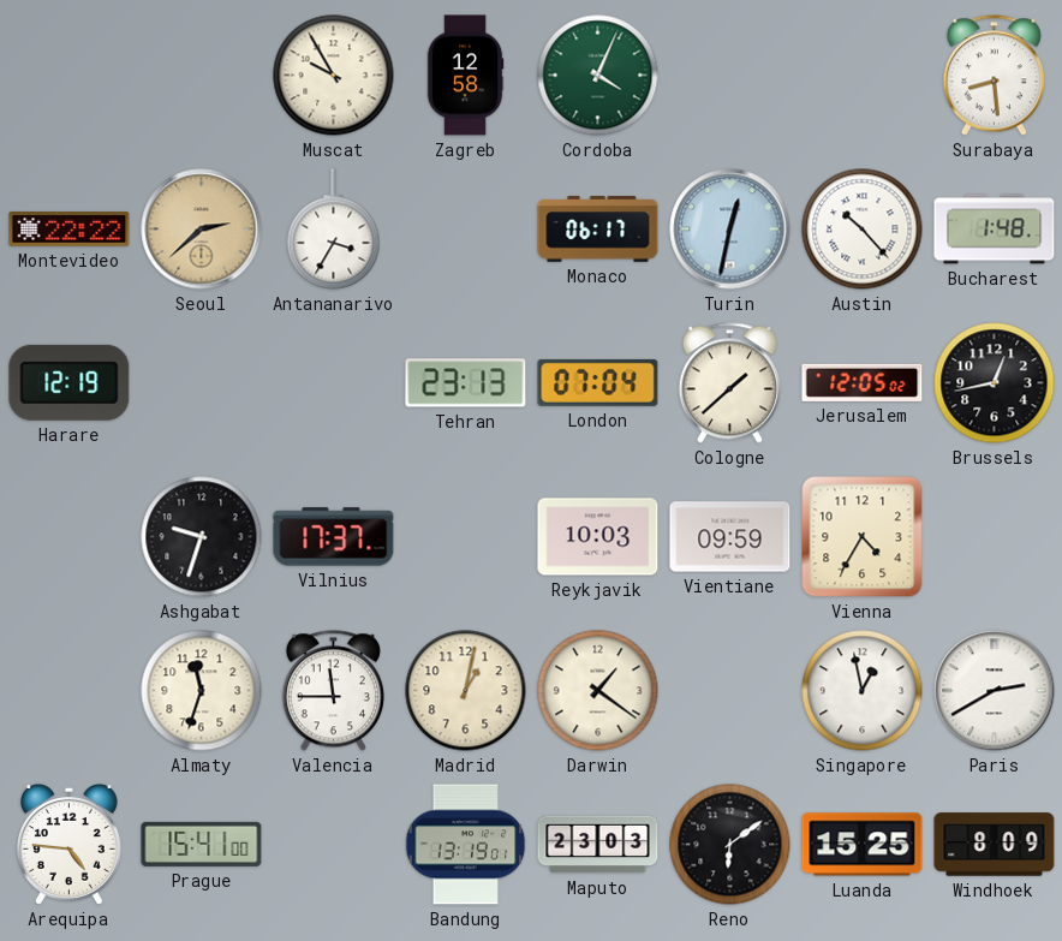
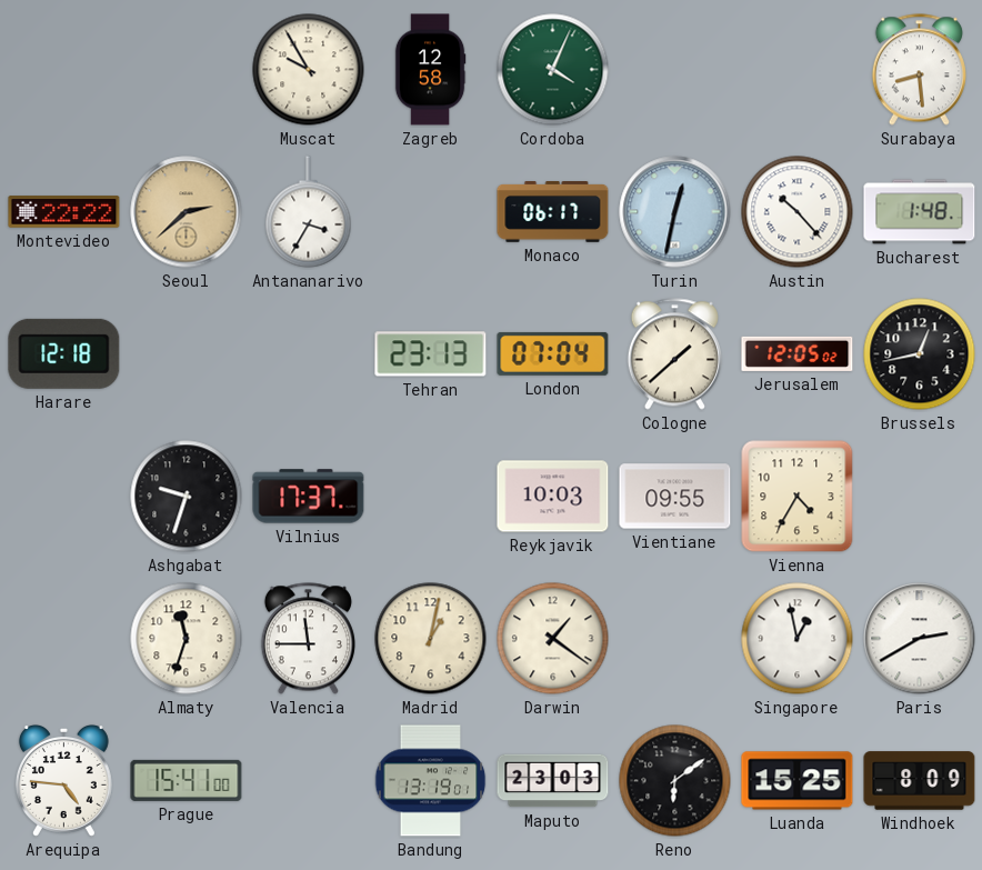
Harare: 12:19 -> 12:18
Vientiane: 09:59 -> 09:55
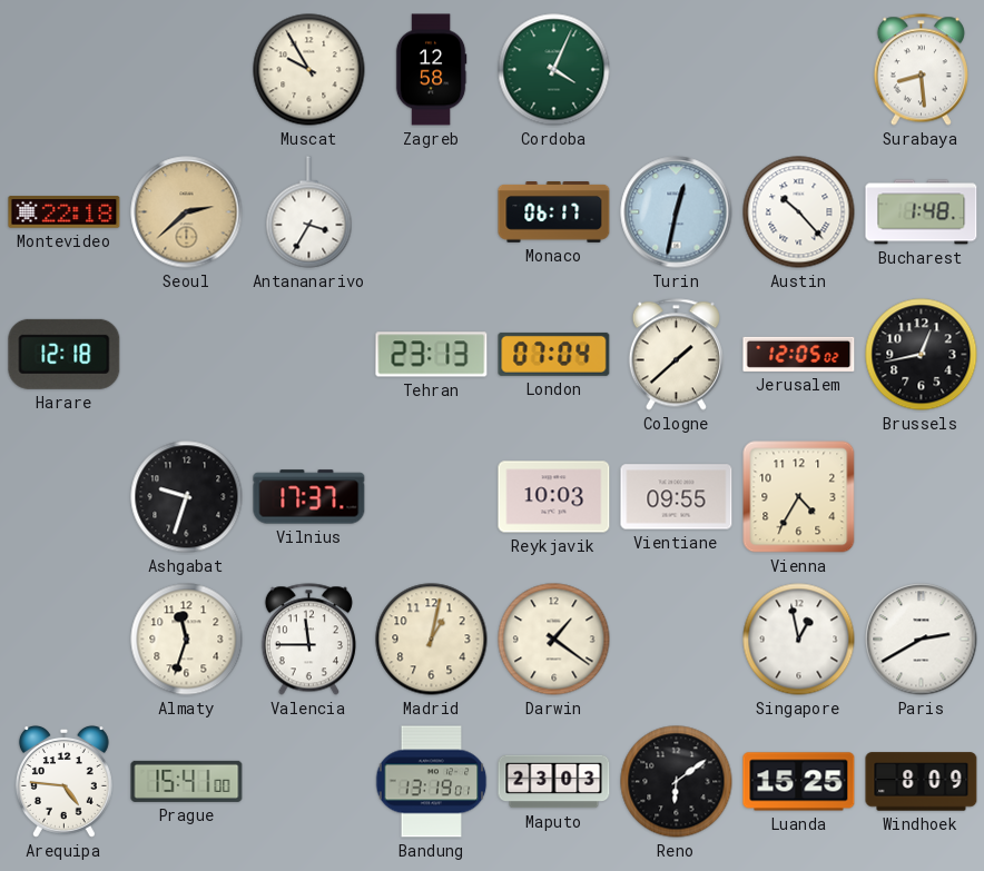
Montevideo: 22:22 -> 22:18
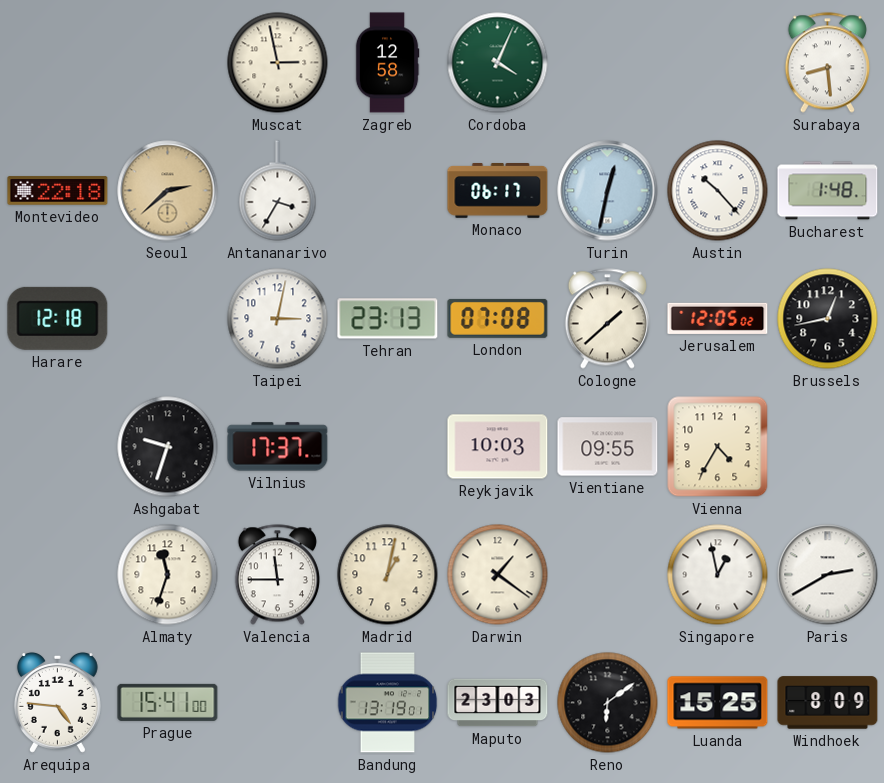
Muscat: 9:55 -> 2:58
Taipei: none -> 3:02
London: 07:04 -> 07:08
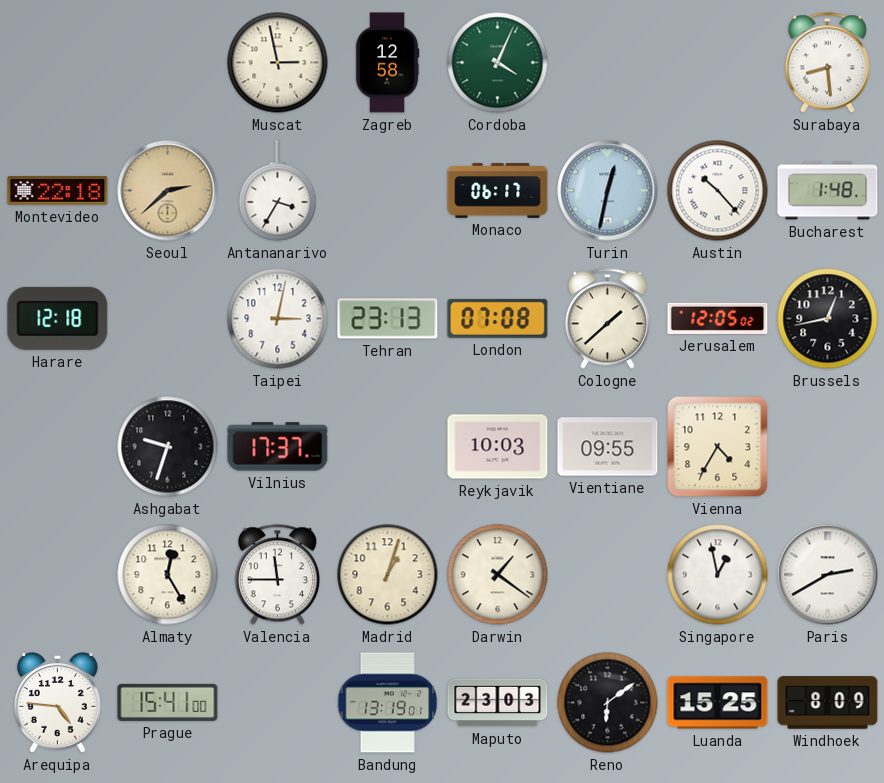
Almaty: 11:33 -> 12:25
Madrid: 1:02 -> 1:03
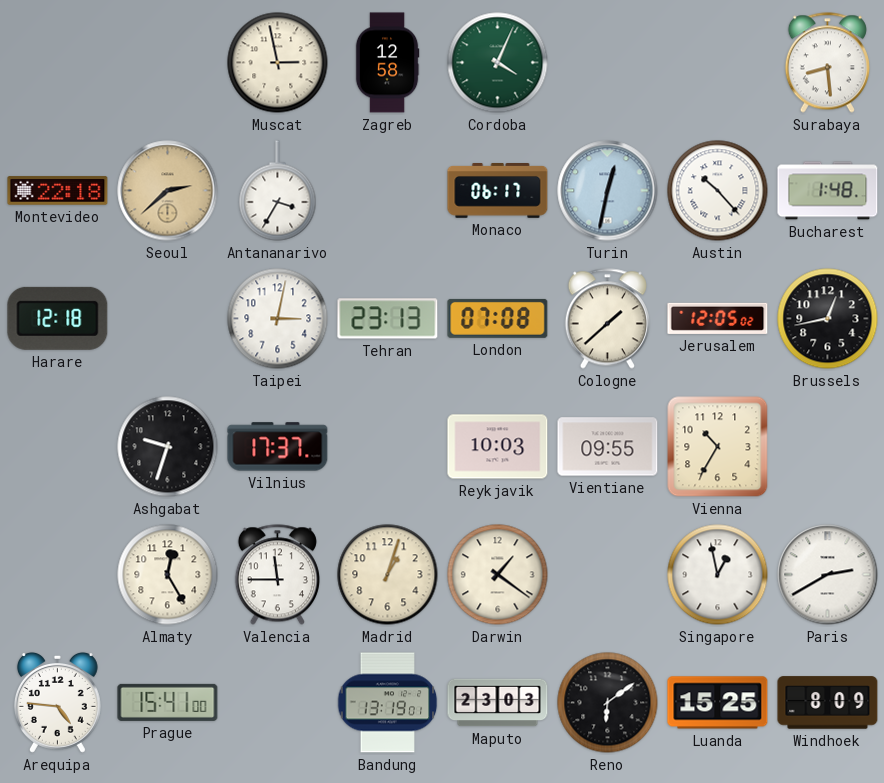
Vienna: 4:35 -> 10:35
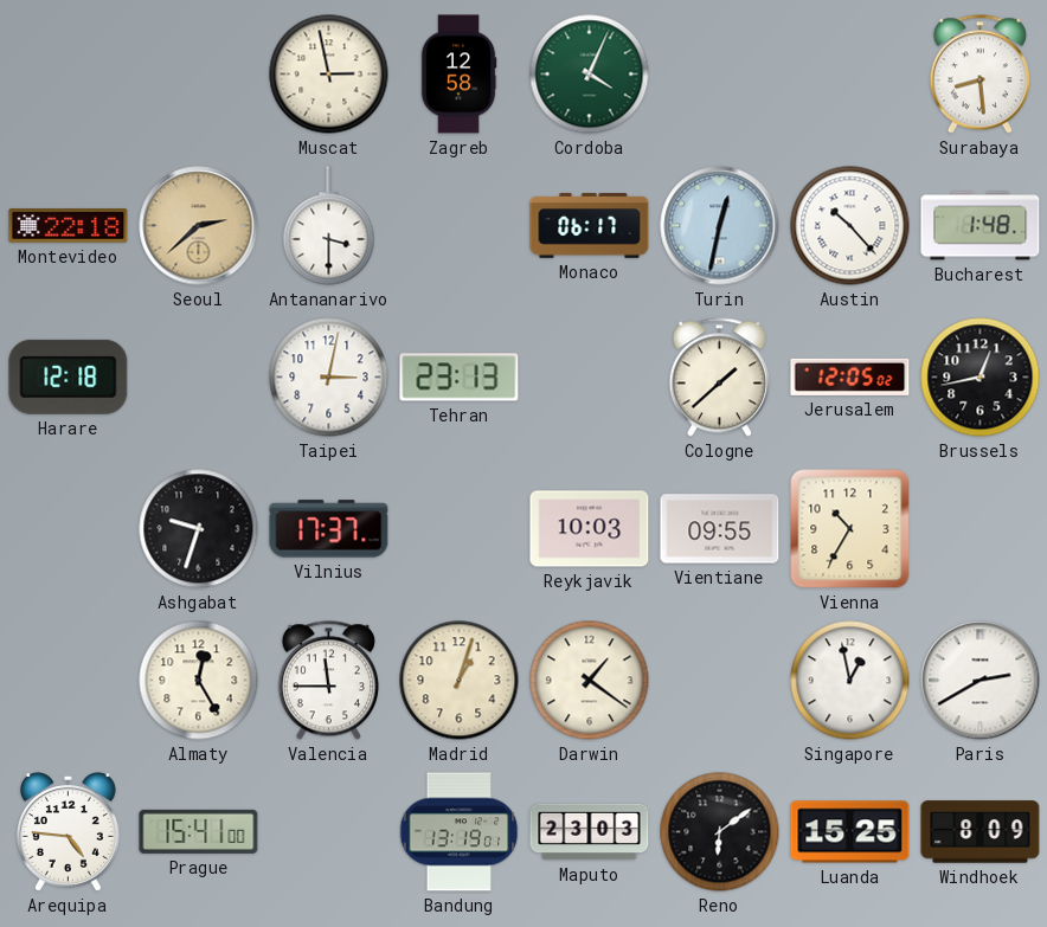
Antananarivo: 3:35 -> 3:30
London: 07:08 -> none
